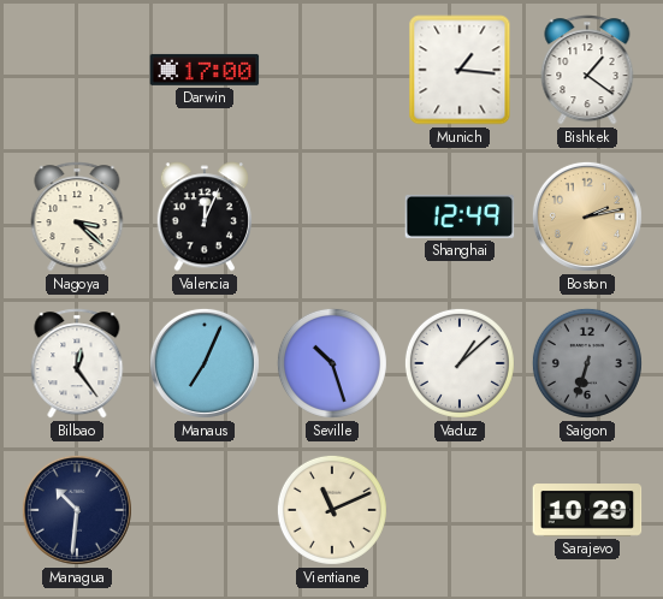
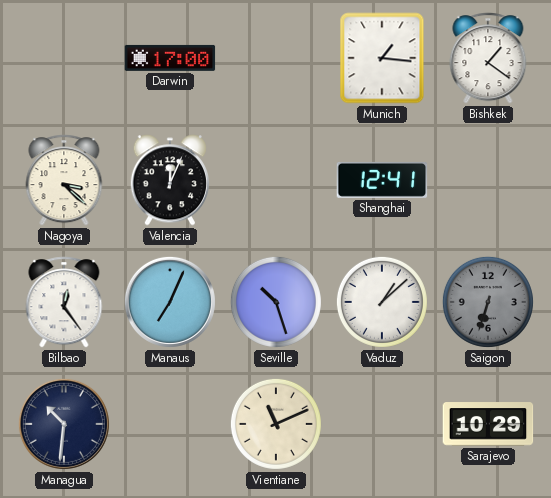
Shanghai: 12:49 -> 12:41
Boston: 2:13 -> none
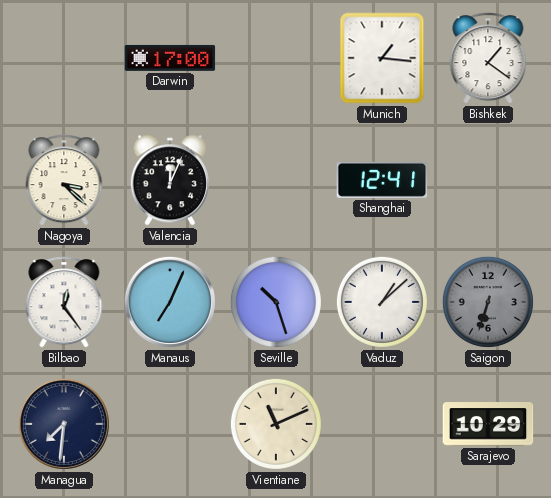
Managua: 10:31 -> 7:31
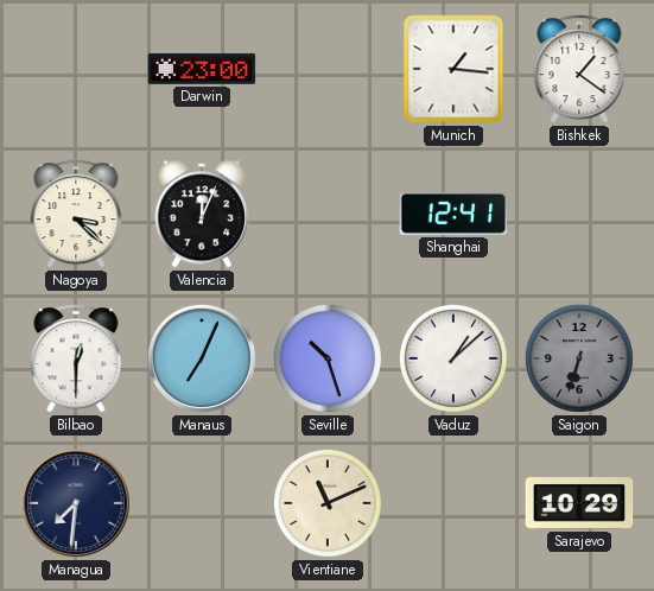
Darwin: 17:00 -> 23:00
Bilbao: 12:24 -> 12:30
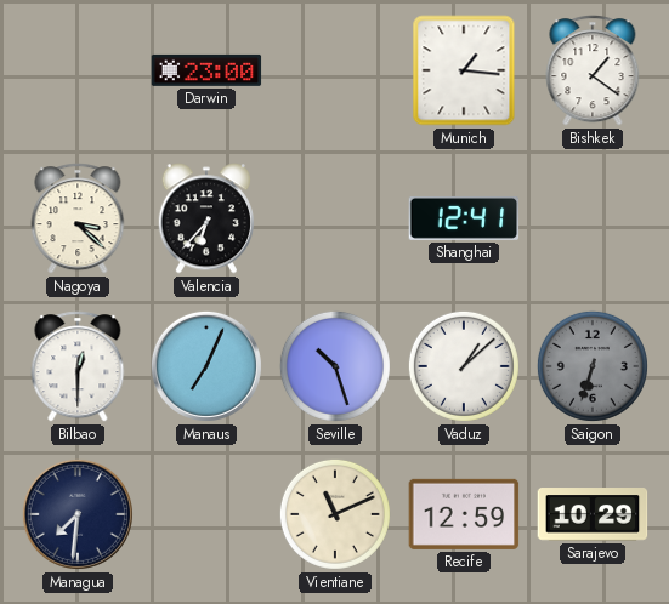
Valencia: 12:04 -> 6:37
Recife: none -> 12:59
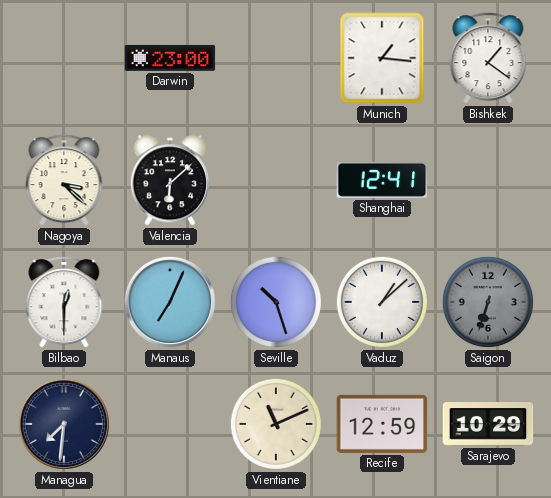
Valencia: 6:37 -> 6:08
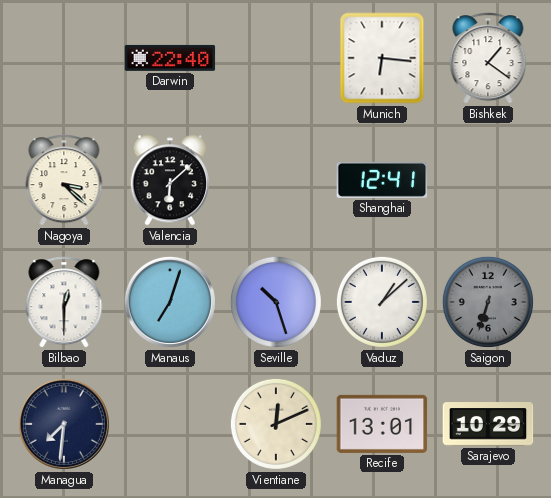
Darwin: 23:00 -> 22:40
Munich: 1:16 -> 6:16
Manaus: 7:04 -> 7:03
Vientiane: 11:11 -> 12:11
Recife: 12:59 -> 13:01
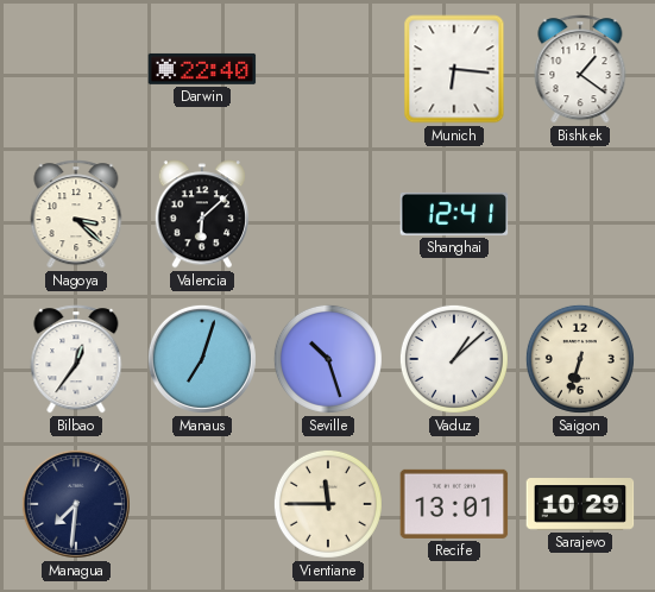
Bilbao: 12:30 -> 12:36
Saigon dial: grey -> cream
Vientiane: 12:11 -> 11:45
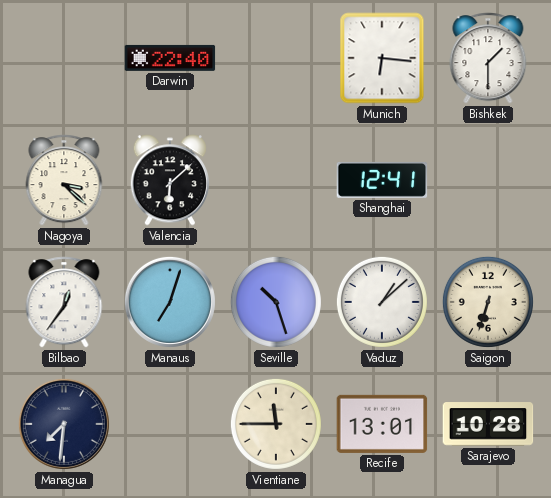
Bishkek: 1:21 -> 1:30
Sarajevo: 10:29 -> 10:28
